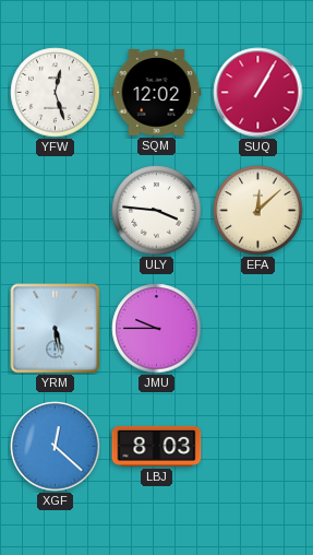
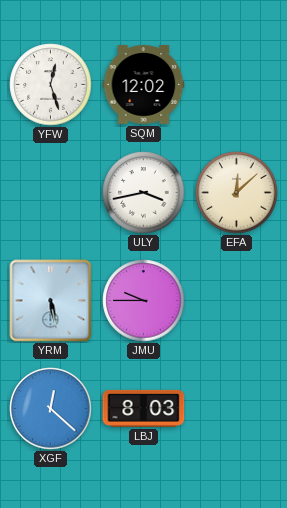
SUQ: 1:05 -> none
ULY: 3:46 -> 3:43
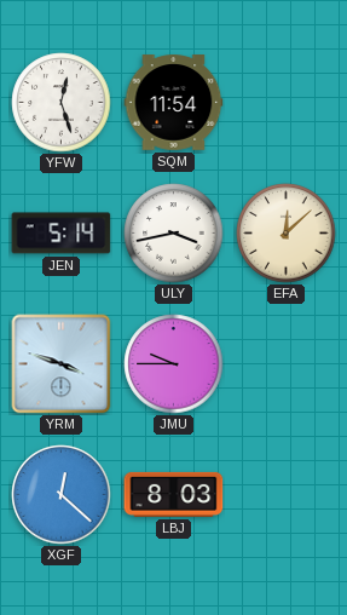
SQM: 12:02 -> 11:54
JEN: none -> 5:14
YRM: 5:28 -> 3:48
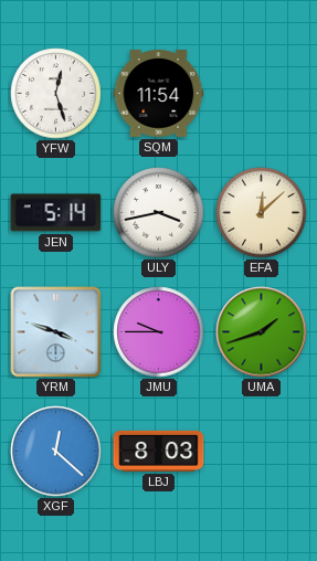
UMA: none -> 1:42
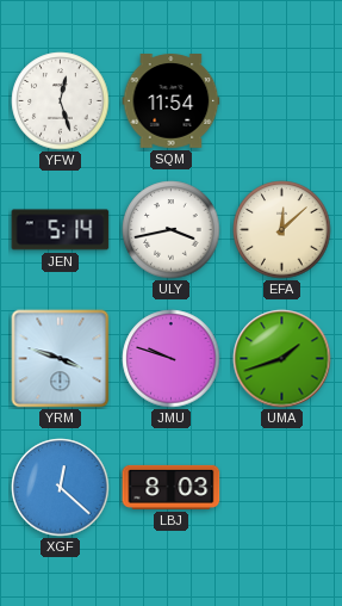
JMU: 9:45 -> 9:48
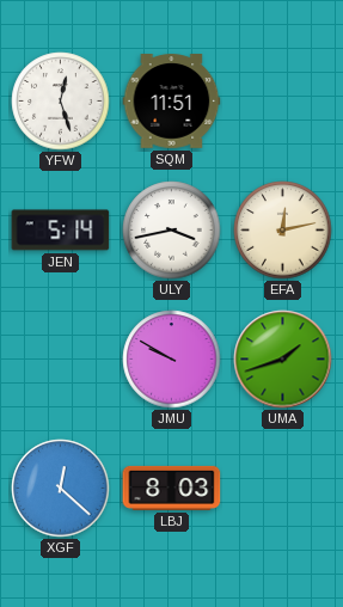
SQM: 11:54 -> 11:51
EFA: 12:08 -> 12:13
YRM: 3:48 -> none
JMU: 9:48 -> 9:50
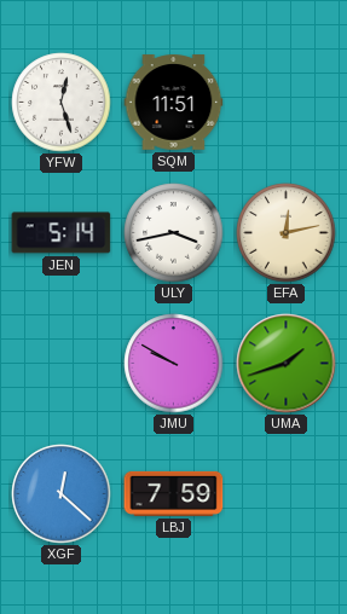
LBJ: 8:03 -> 7:59
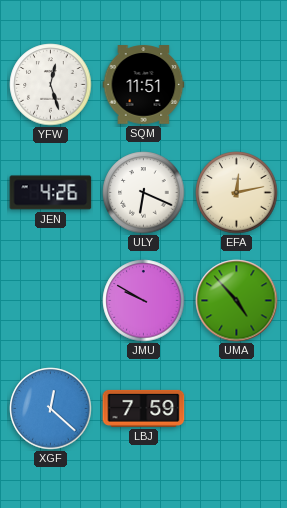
JEN: 5:14 -> 4:26
ULY: 3:43 -> 6:19
UMA: 1:42 -> 4:53
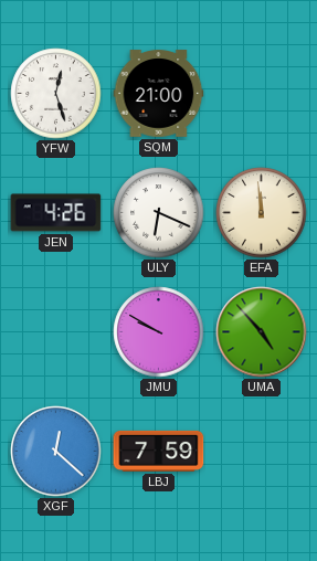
SQM: 11:51 -> 21:00
EFA: 12:13 -> 11:59
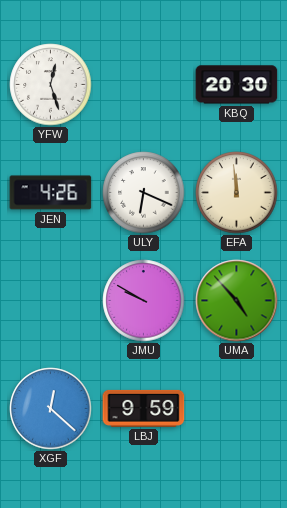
SQM: 21:00 -> none
KBQ: none -> 20:30
LBJ: 7:59 -> 9:59
